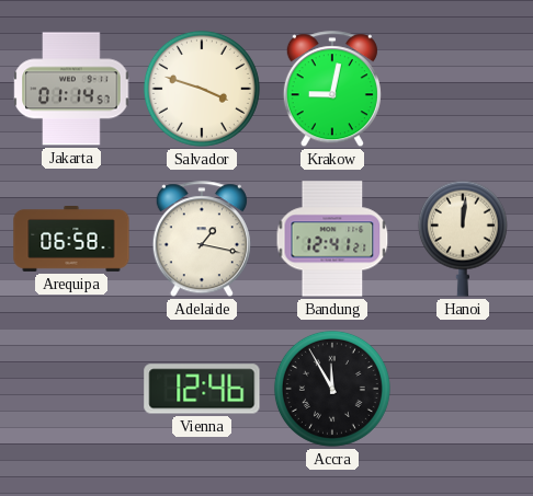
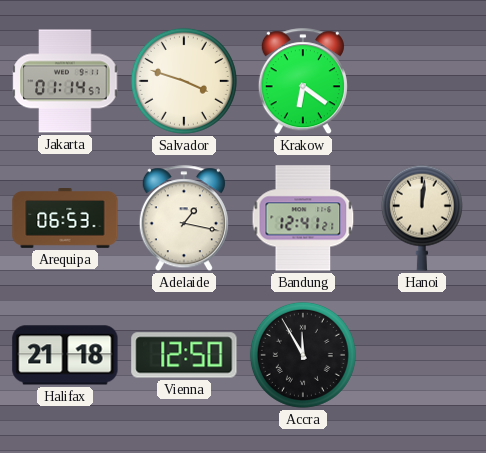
Krakow: 9:02 -> 6:21
Arequipa: 06:58 -> 06:53
Halifax: none -> 21:18
Vienna: 12:46 -> 12:50
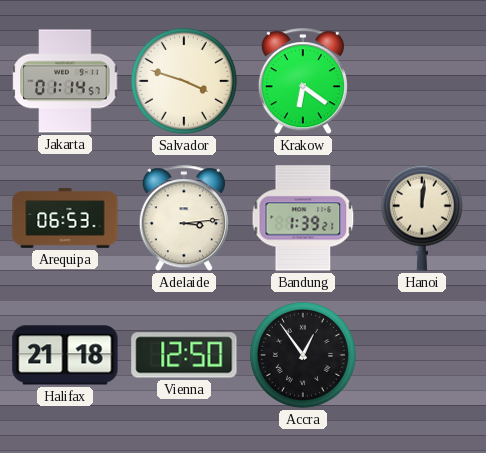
Adelaide: 1:17 -> 3:14
Bandung: 12:41 -> 1:39
Accra: 11:55 -> 12:54
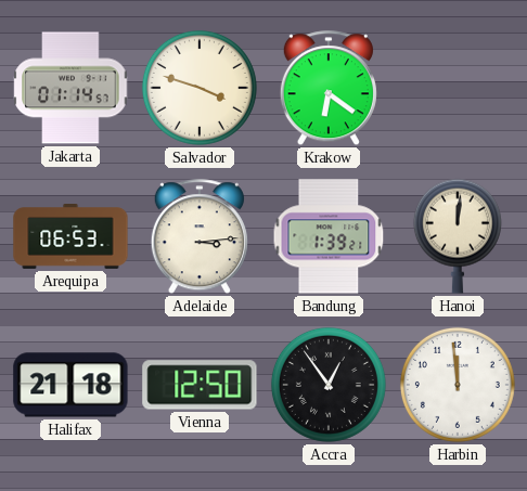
Harbin: none -> 11:59
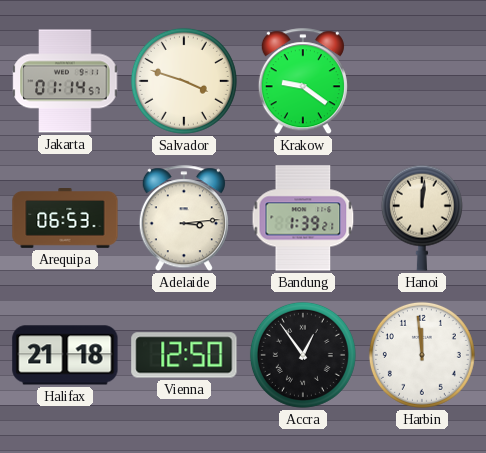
Krakow: 6:21 -> 9:21
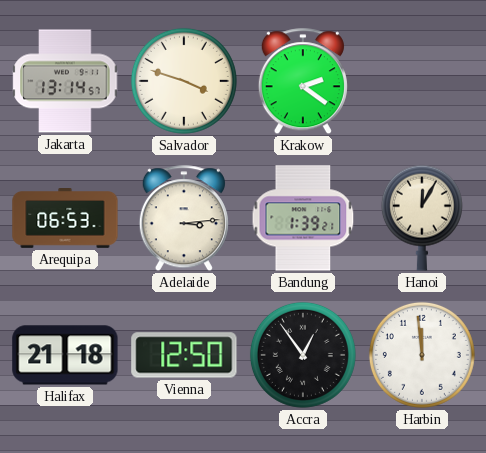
Jakarta: 01:14 -> 13:14
Krakow: 9:21 -> 2:21
Hanoi: 12:01 -> 12:05
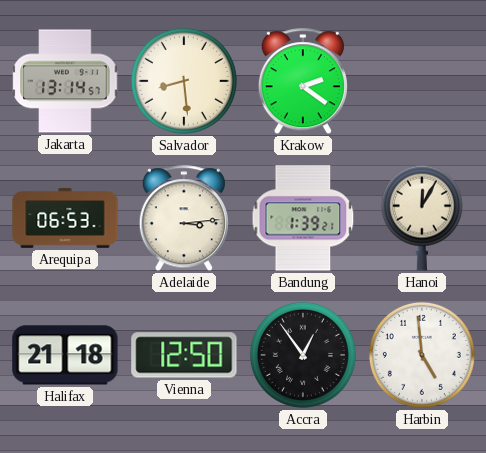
Salvador: 3:48 -> 8:29
Harbin: 11:59 -> 4:59
